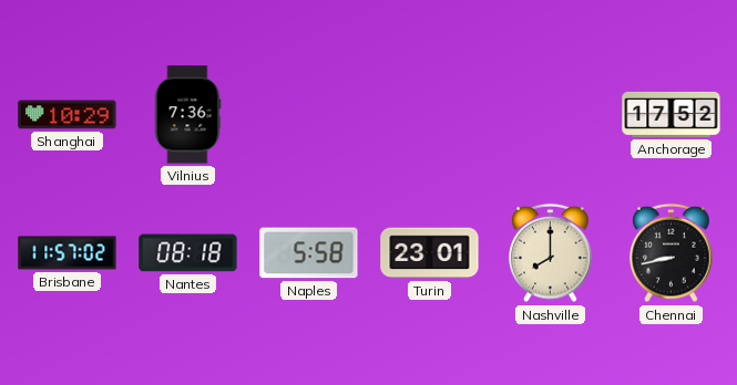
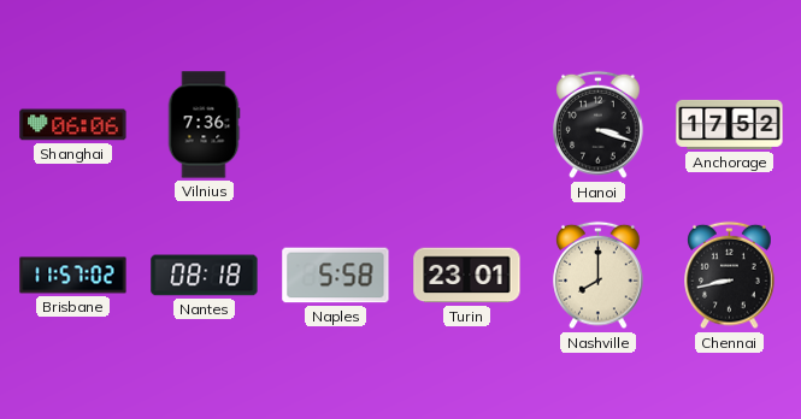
Shanghai: 10:29 -> 06:06
Hanoi: none -> 3:18
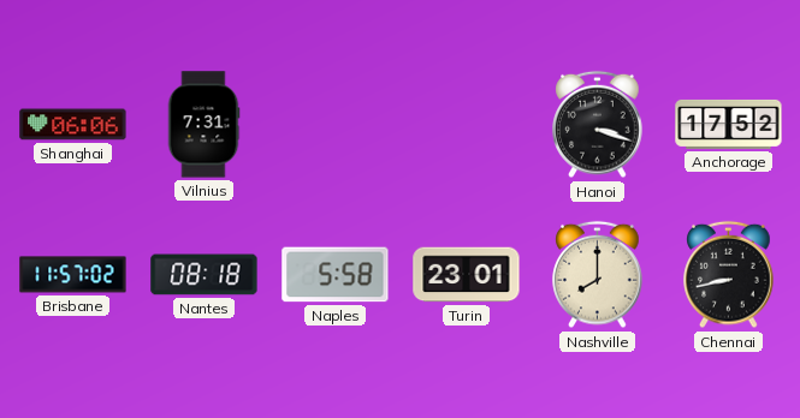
Vilnius: 7:36 -> 7:31
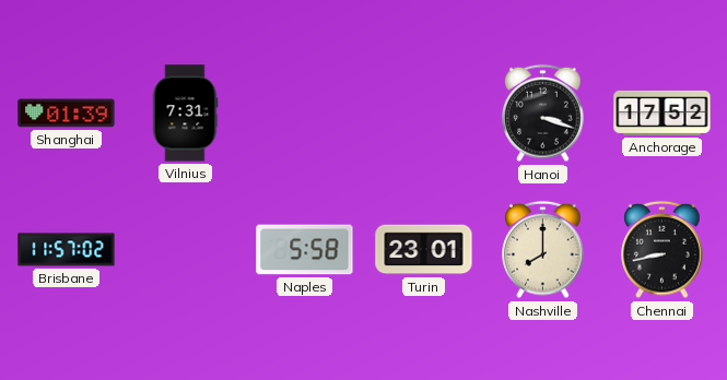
Shanghai: 06:06 -> 01:39
Nantes: 08:18 -> none
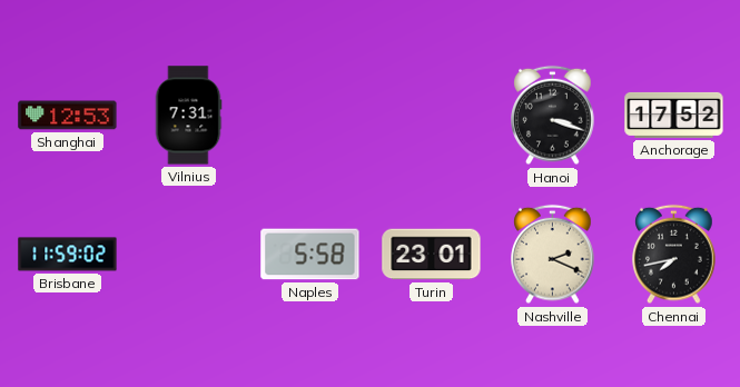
Shanghai: 01:39 -> 12:53
Brisbane: 11:57 -> 11:59
Nashville: 8:00 -> 2:19
Chennai: 8:43 -> 7:43
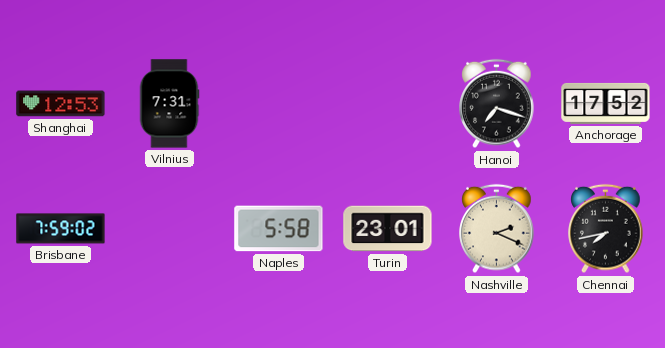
Hanoi: 3:18 -> 7:18
Brisbane: 11:59 -> 7:59
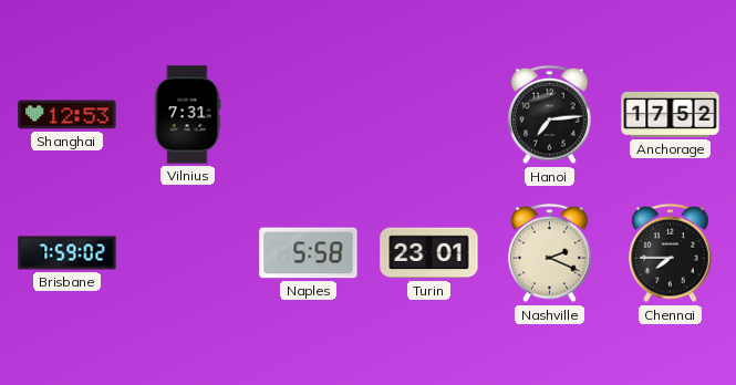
Hanoi: 7:18 -> 7:14
Chennai: 7:43 -> 7:45
